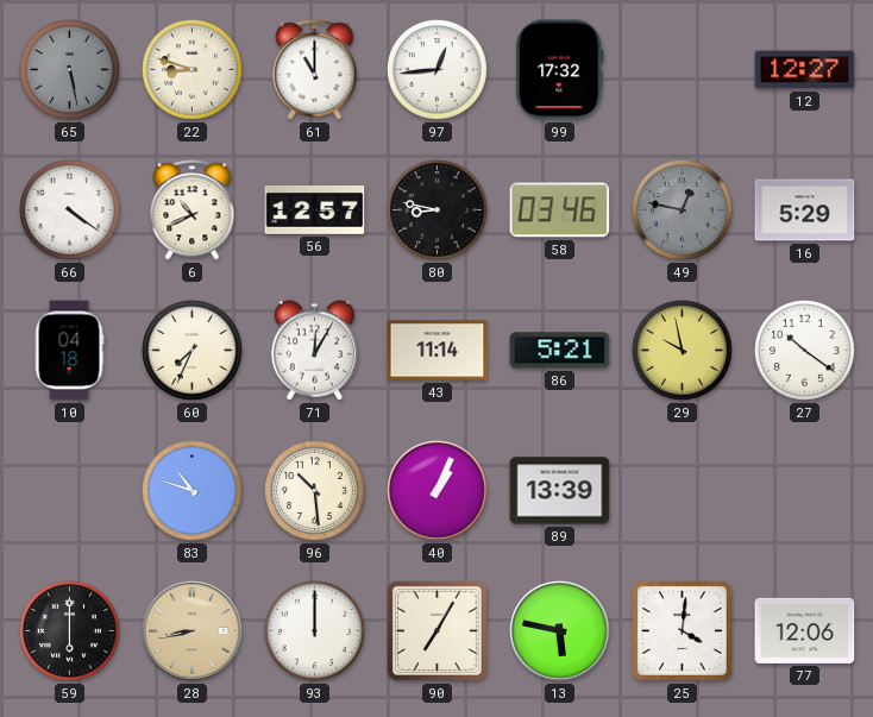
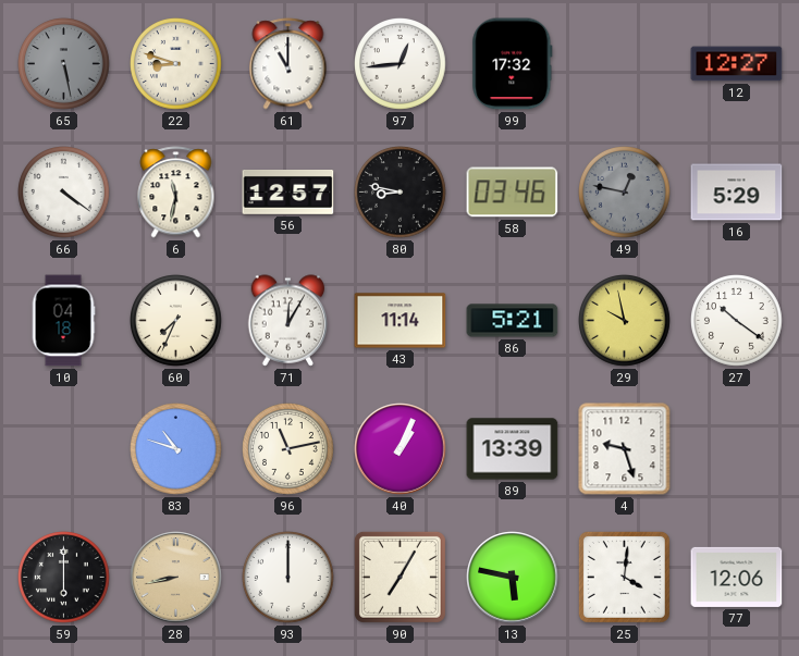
6: 10:41 -> 11:32
96: 10:29 -> 11:13
4: none -> 9:27
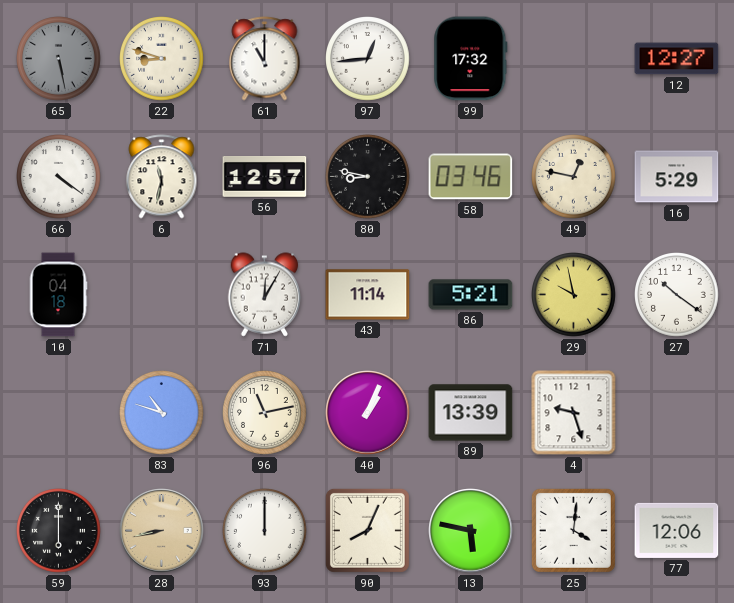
49 dial: grey -> cream
60: 7:34 -> none
90: 7:05 -> 8:04
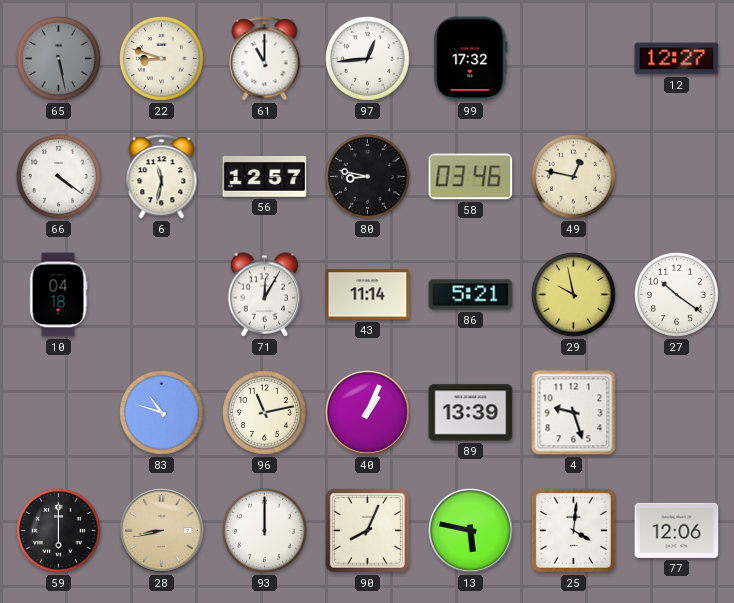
16: 5:29 -> none
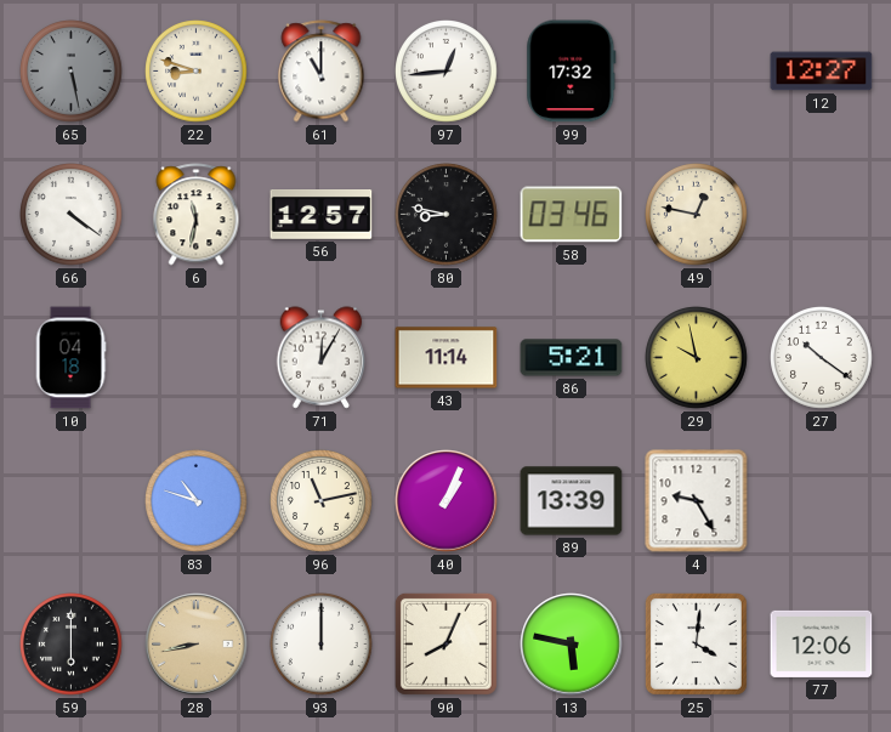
4: 9:27 -> 9:25
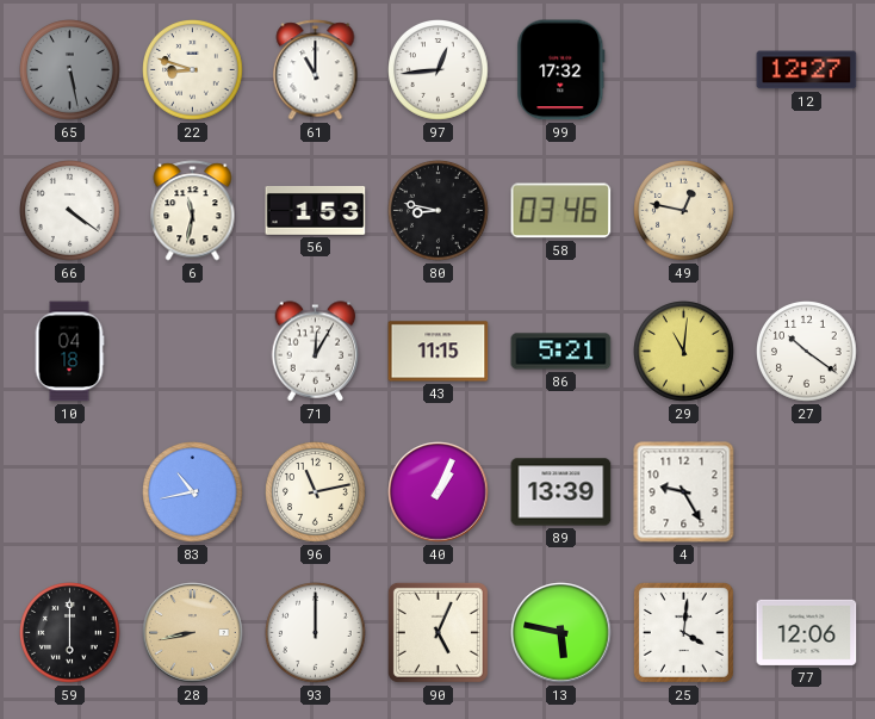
56: 12:57 -> 1:53
43: 11:14 -> 11:15
29: 9:58 -> 11:01
83: 10:48 -> 10:43
90: 8:04 -> 5:04
